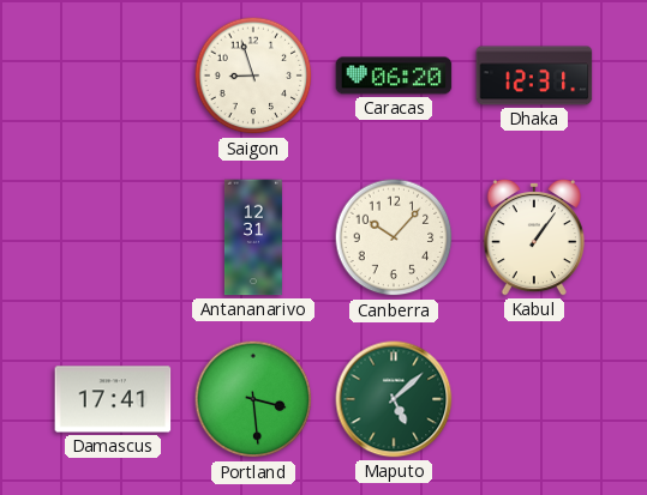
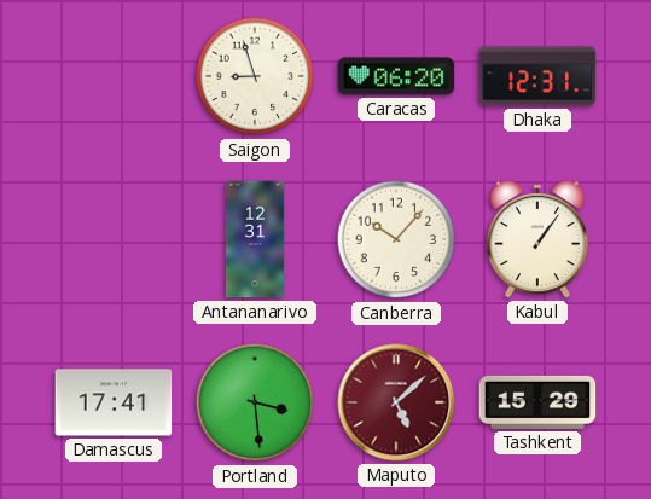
Maputo dial: green -> burgundy
Tashkent: none -> 15:29
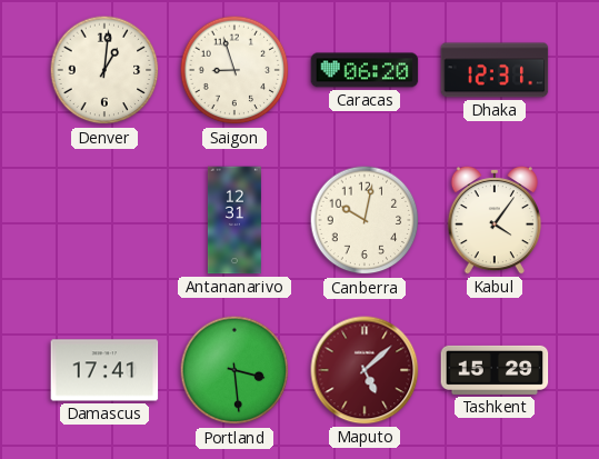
Denver: none -> 1:01
Canberra: 10:07 -> 10:02
Kabul: 1:06 -> 4:06
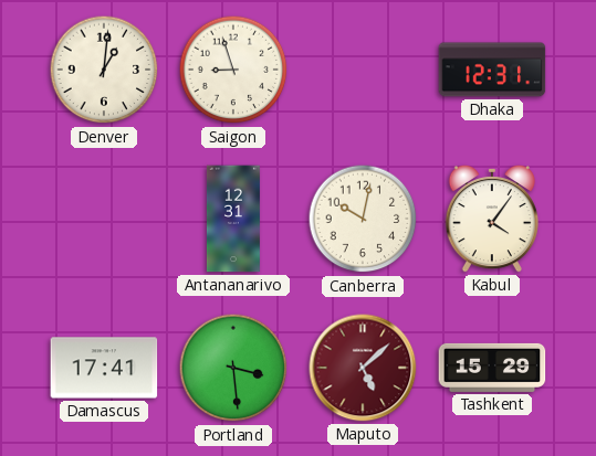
Caracas: 06:20 -> none
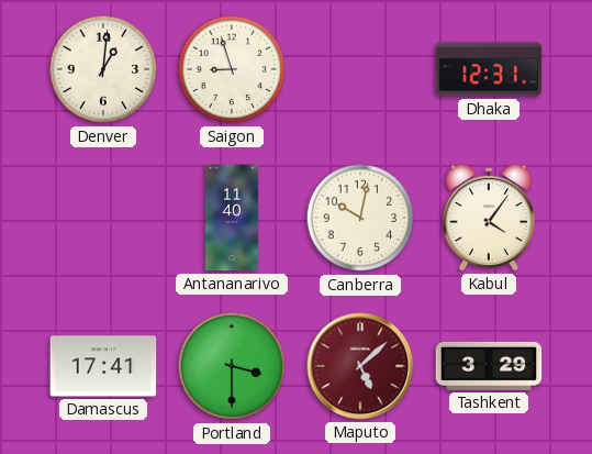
Antananarivo: 12:31 -> 11:40
Portland: 3:29 -> 3:30
Tashkent: 15:29 -> 3:29
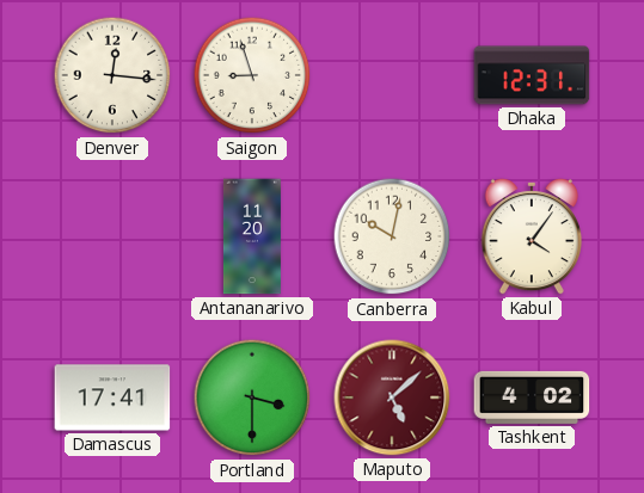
Denver: 1:01 -> 12:16
Antananarivo: 11:40 -> 11:20
Tashkent: 3:29 -> 4:02
